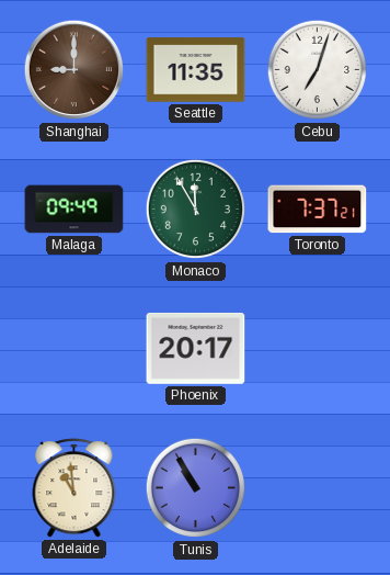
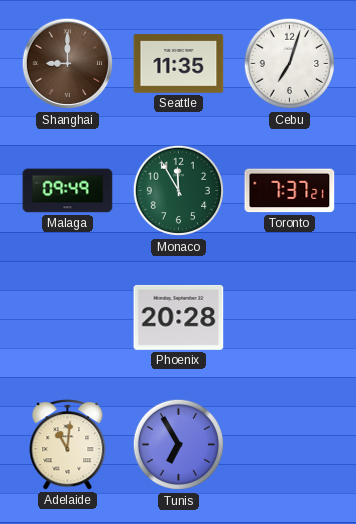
Phoenix: 20:17 -> 20:28
Adelaide: 10:59 -> 11:01
Tunis: 10:55 -> 6:55
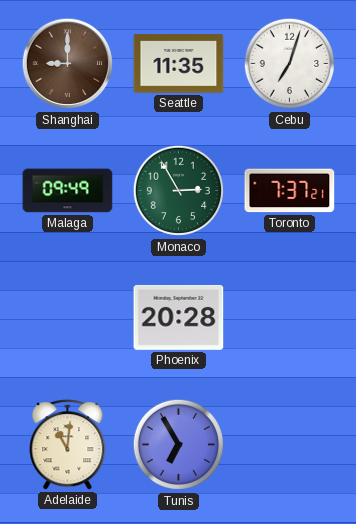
Monaco: 11:55 -> 2:55
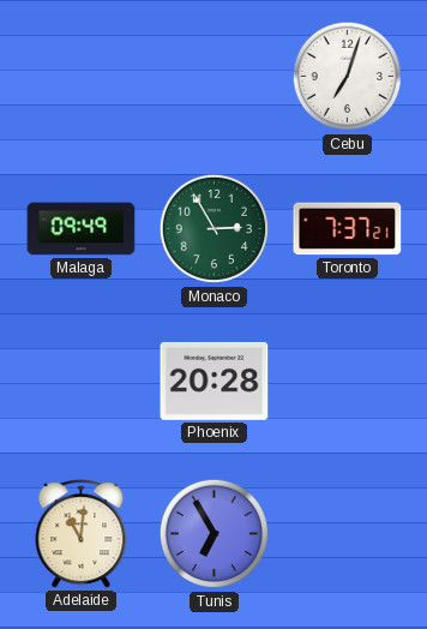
Shanghai: 9:00 -> none
Seattle: 11:35 -> none
